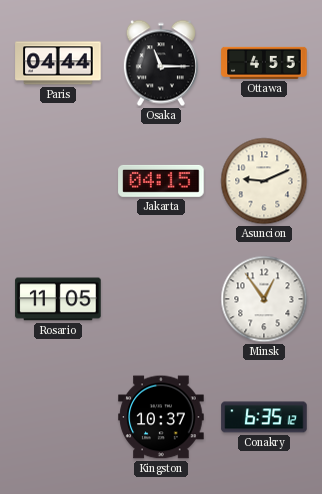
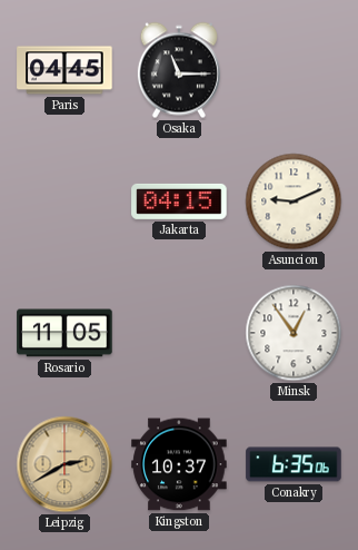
Paris: 04:44 -> 04:45
Ottawa: 4:55 -> none
Leipzig: none -> 2:40
Conakry: 6:35:12 -> 6:35:06
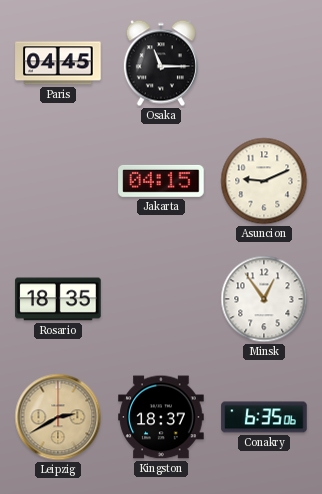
Rosario: 11:05 -> 18:35
Kingston: 10:37 -> 18:37
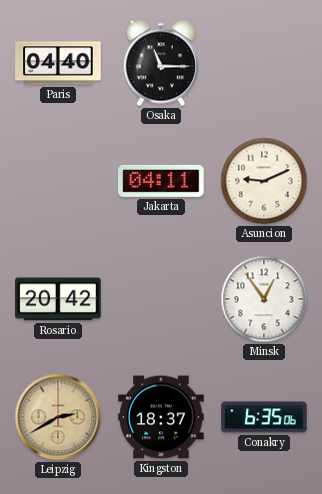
Paris: 04:45 -> 04:40
Jakarta: 04:15 -> 04:11
Rosario: 18:35 -> 20:42
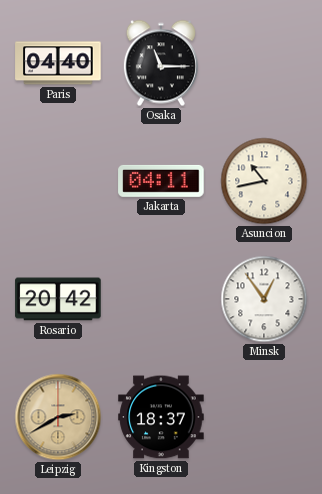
Asuncion: 9:11 -> 10:43
Conakry: 6:35 -> none
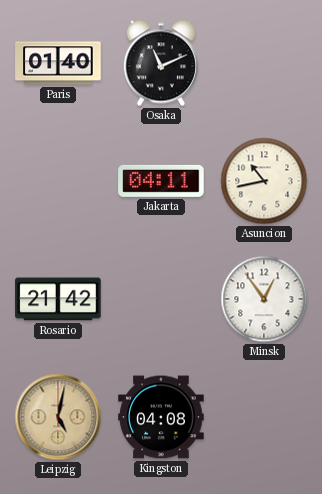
Paris: 04:40 -> 01:40
Osaka: 11:15 -> 11:11
Rosario: 20:42 -> 21:42
Leipzig: 2:40 -> 5:02
Kingston: 18:37 -> 04:08
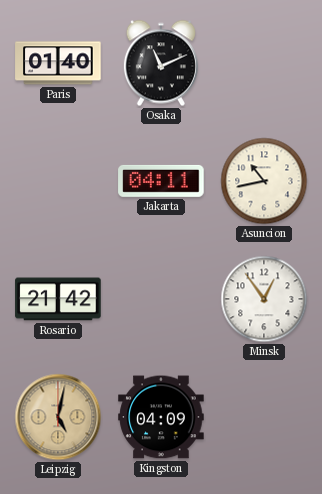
Kingston: 04:08 -> 04:09
